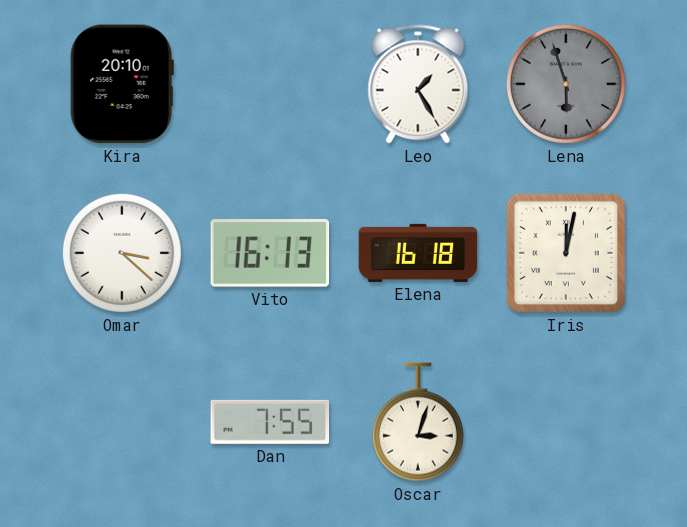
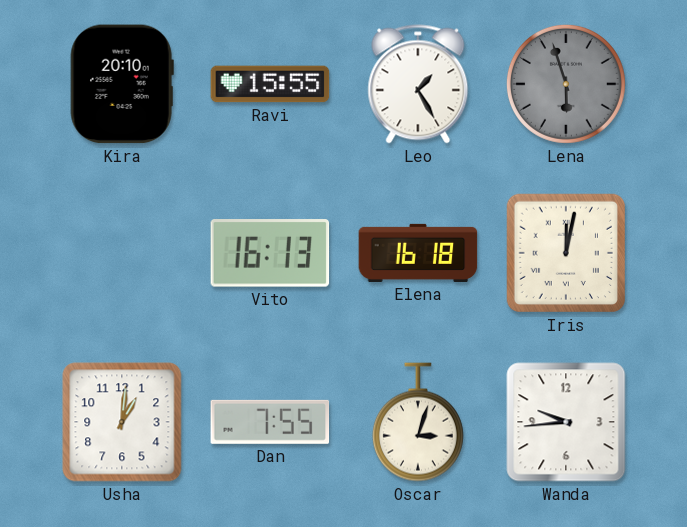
Ravi: none -> 15:55
Omar: 3:22 -> none
Usha: none -> 1:01
Wanda: none -> 9:44
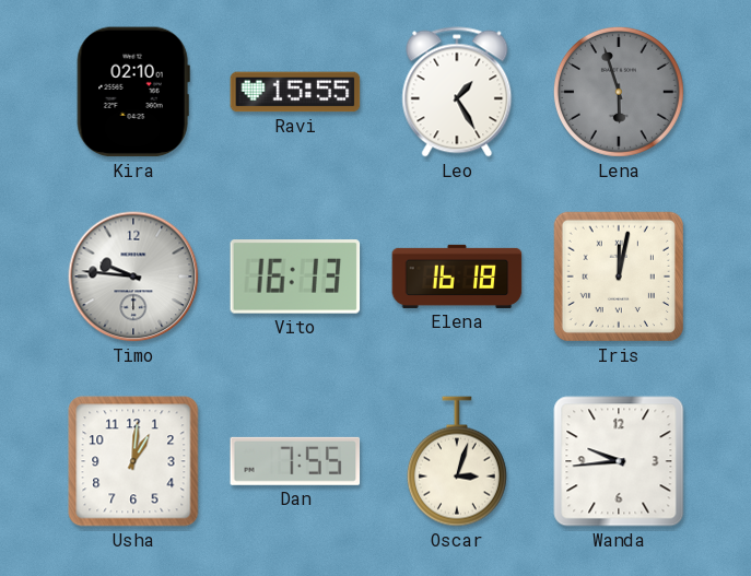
Kira: 20:10 -> 02:10
Timo: none -> 9:46
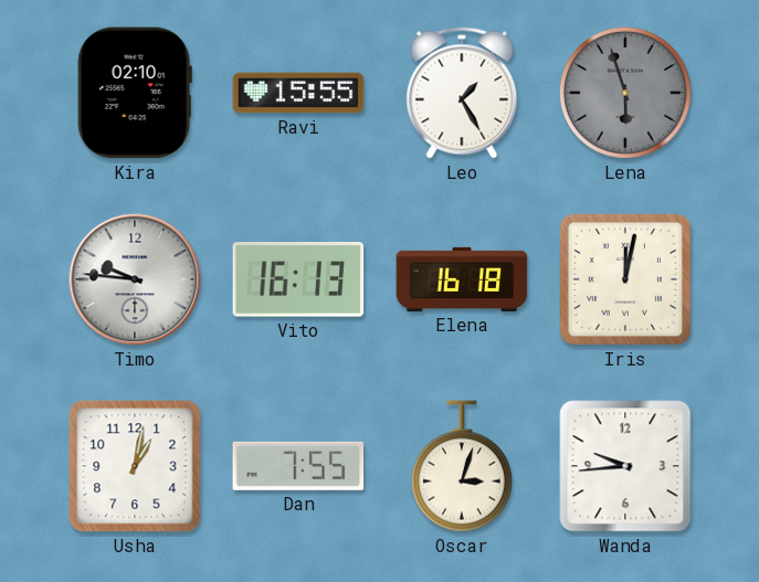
Usha: 1:01 -> 1:02
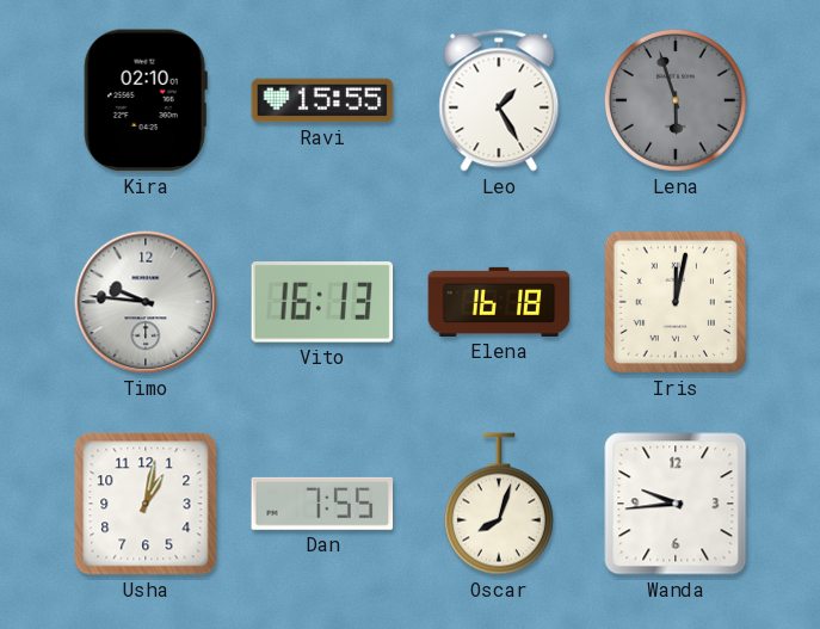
Oscar: 3:03 -> 8:03
